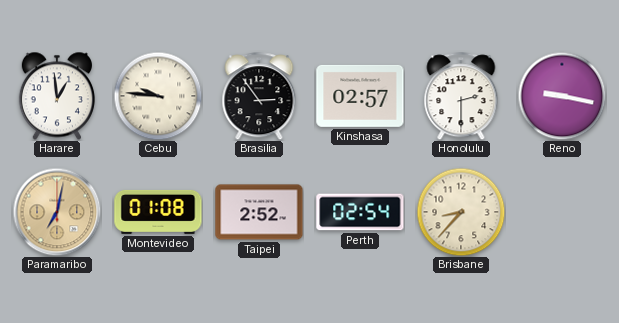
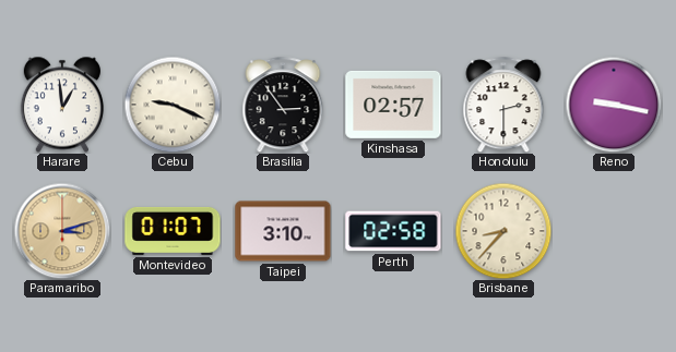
Cebu: 9:46 -> 9:19
Paramaribo: 7:02 -> 3:12
Montevideo: 01:08 -> 01:07
Taipei: 2:52 -> 3:10
Perth: 02:54 -> 02:58
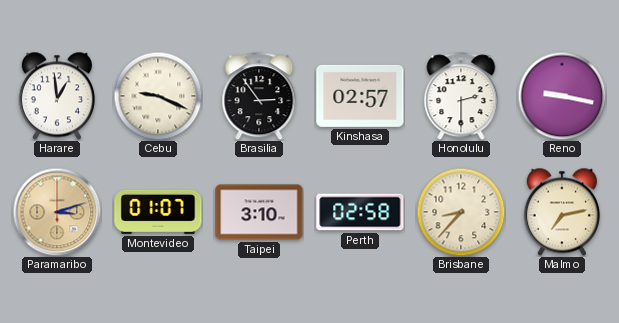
Malmo: none -> 7:13
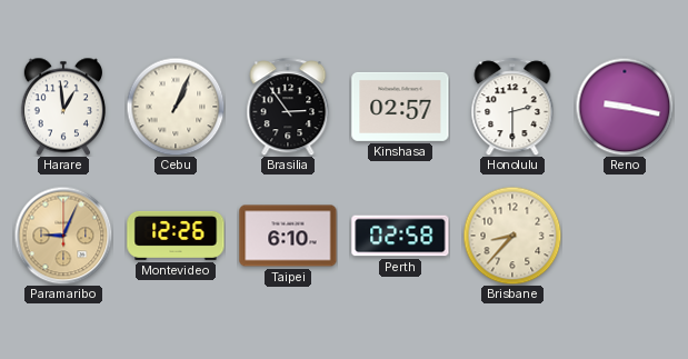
Cebu: 9:19 -> 1:04
Paramaribo: 3:12 -> 9:04
Montevideo: 01:07 -> 12:26
Taipei: 3:10 -> 6:10
Malmo: 7:13 -> none
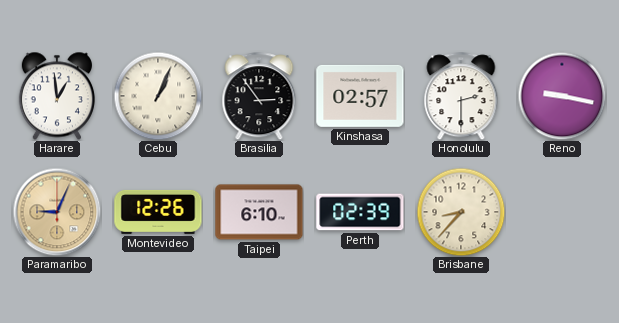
Perth: 02:58 -> 02:39
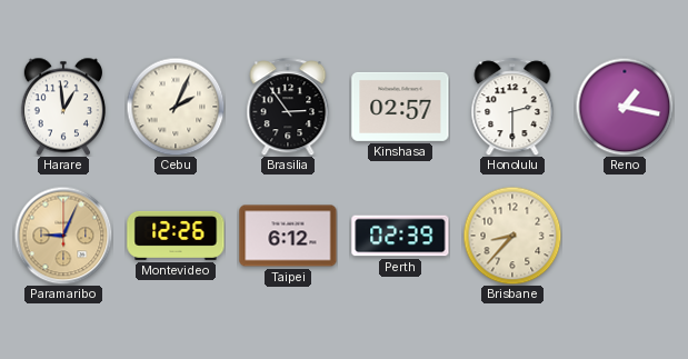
Cebu: 1:04 -> 2:04
Reno: 9:17 -> 1:17
Taipei: 6:10 -> 6:12
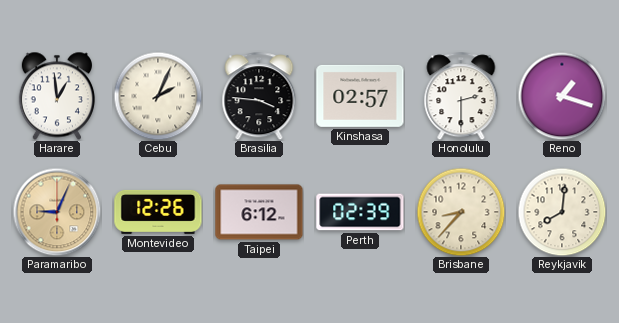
Brasilia: 2:54 -> 3:46
Reno: 1:17 -> 1:18
Reykjavik: none -> 8:01
